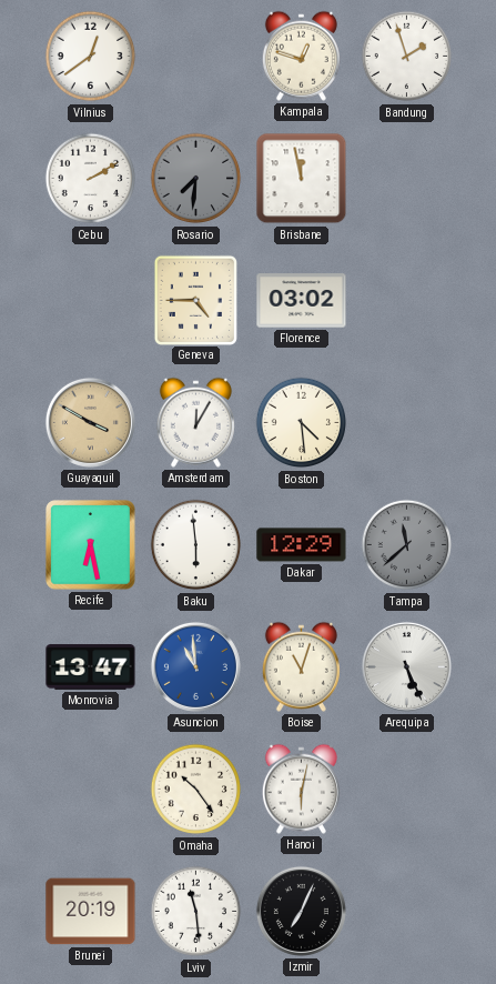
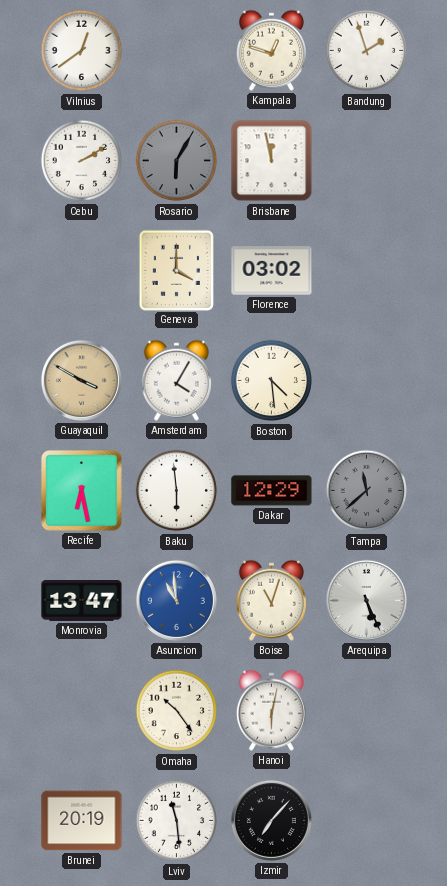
Rosario: 7:31 -> 6:05
Geneva: 4:45 -> 4:00
Amsterdam: 12:05 -> 4:05
Izmir: 7:04 -> 7:07
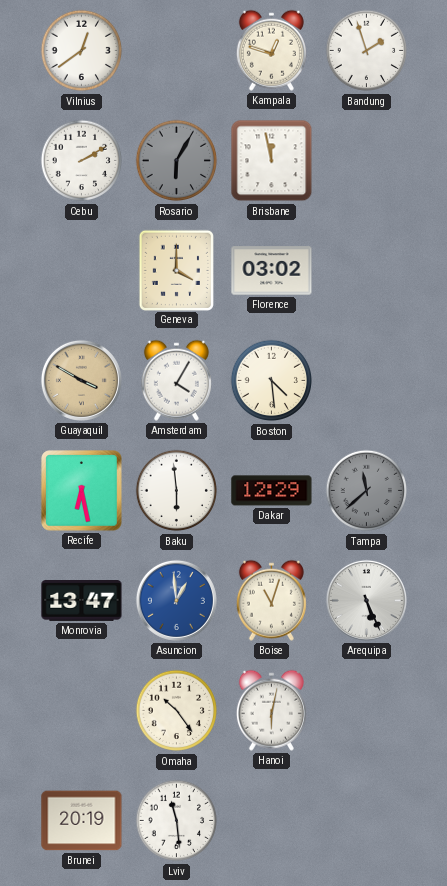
Asuncion: 10:59 -> 12:59
Izmir: 7:07 -> none
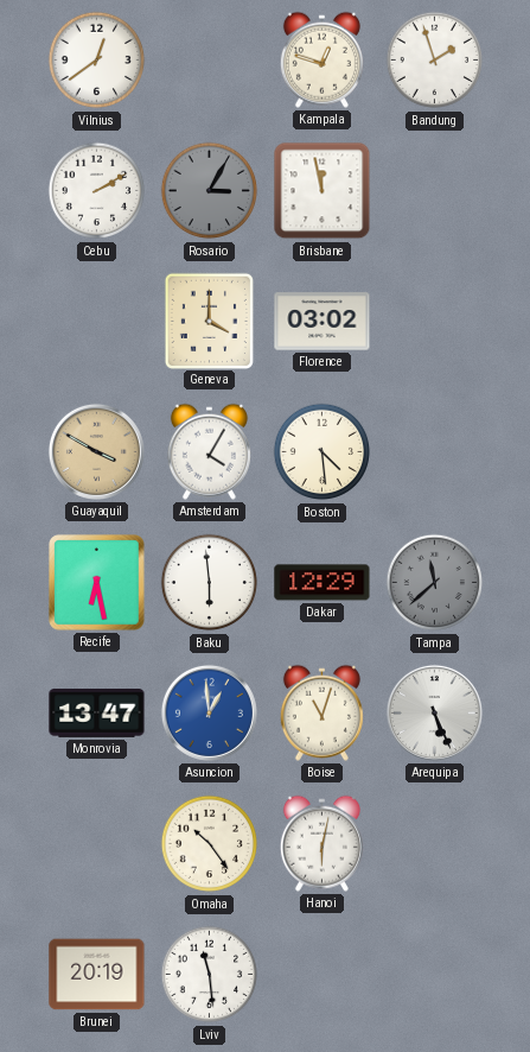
Rosario: 6:05 -> 3:05
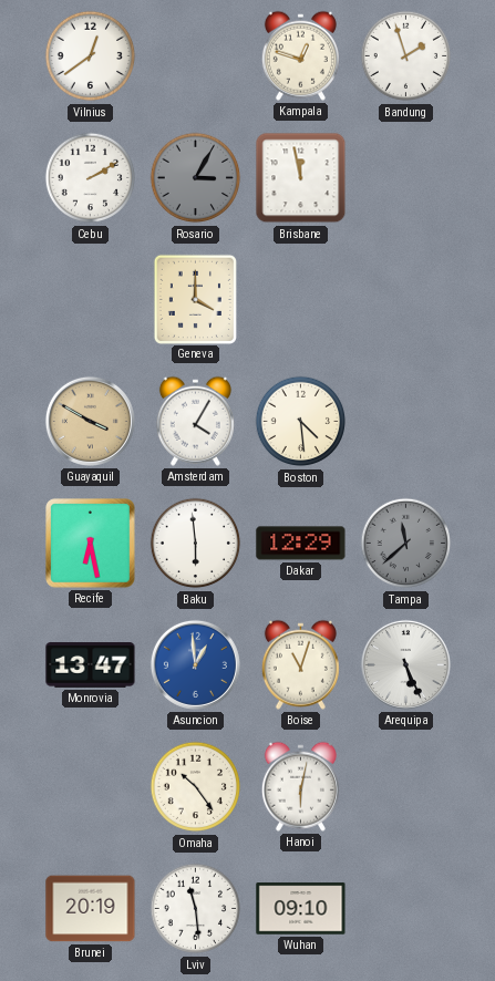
Florence: 03:02 -> none
Wuhan: none -> 09:10
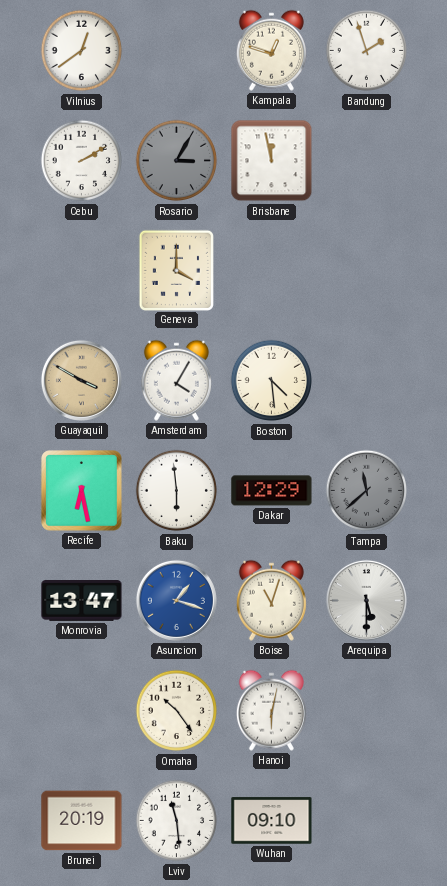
Asuncion: 12:59 -> 1:18
Arequipa: 5:26 -> 5:30
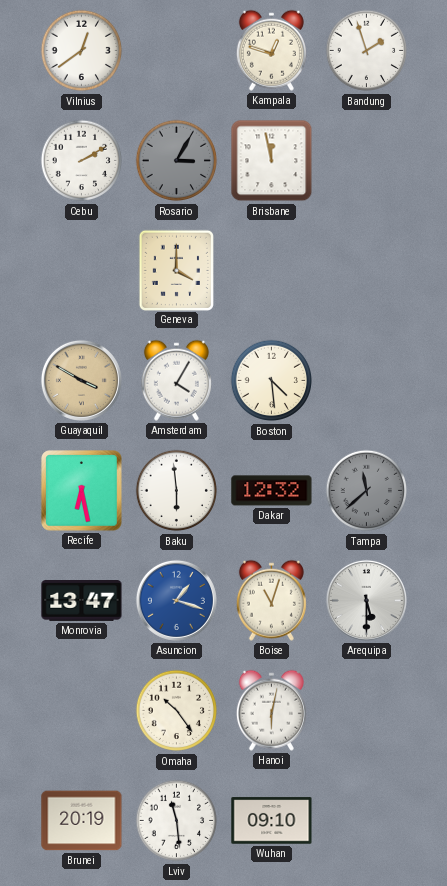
Dakar: 12:29 -> 12:32
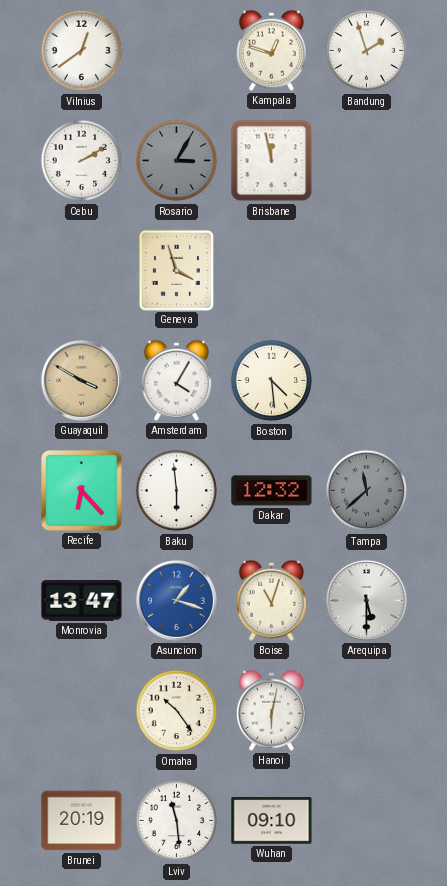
Geneva: 4:00 -> 3:57
Recife: 6:28 -> 6:23
